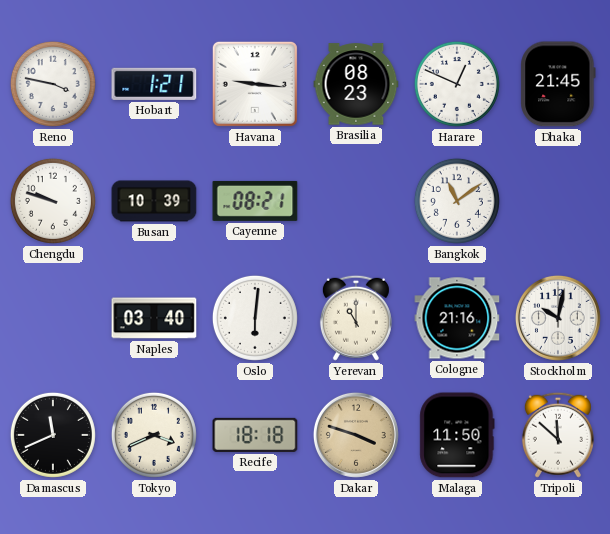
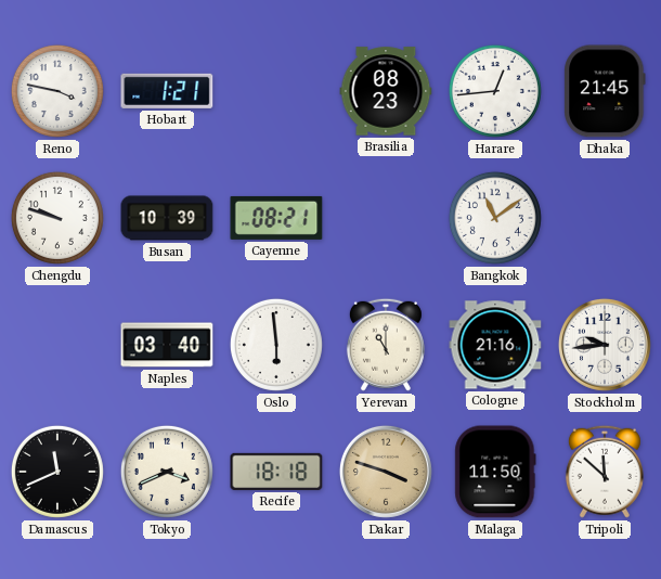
Havana: 9:16 -> none
Harare: 12:49 -> 12:44
Oslo: 6:01 -> 5:59
Stockholm: 10:02 -> 9:44
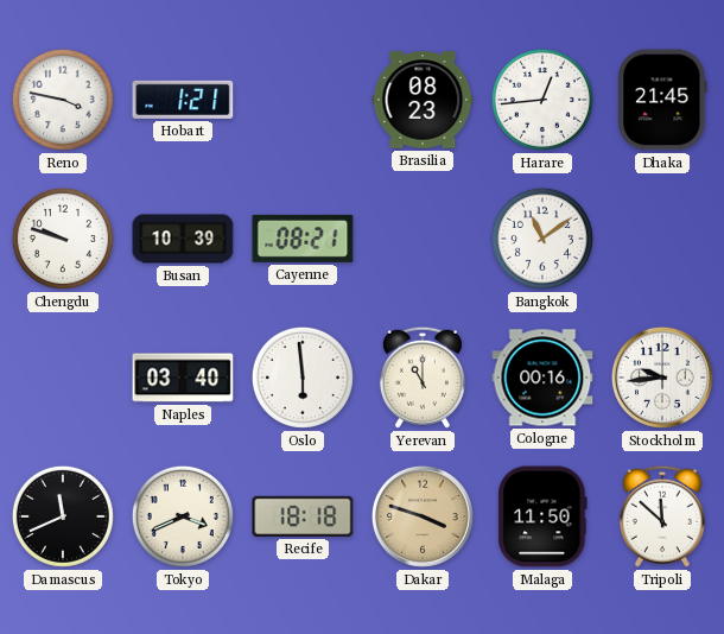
Cologne: 21:16 -> 00:16
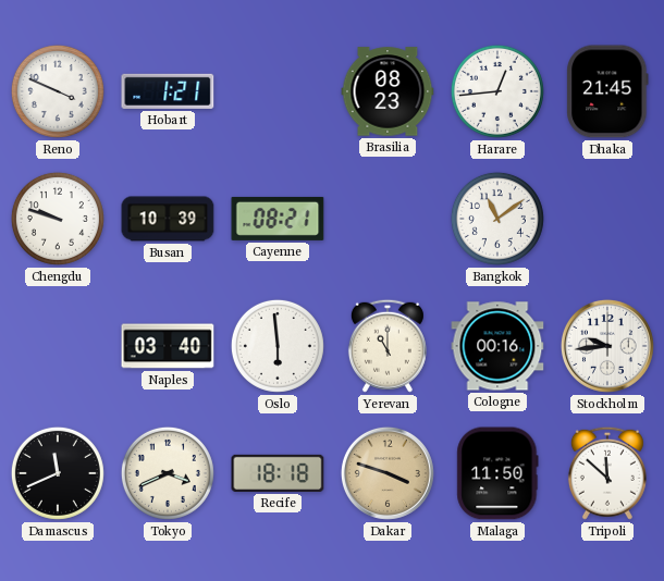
Reno: 3:47 -> 3:49
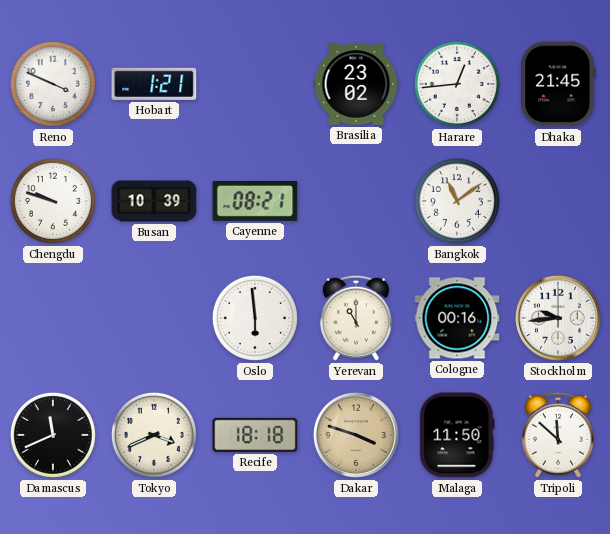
Brasilia: 08:23 -> 23:02
Naples: 03:40 -> none
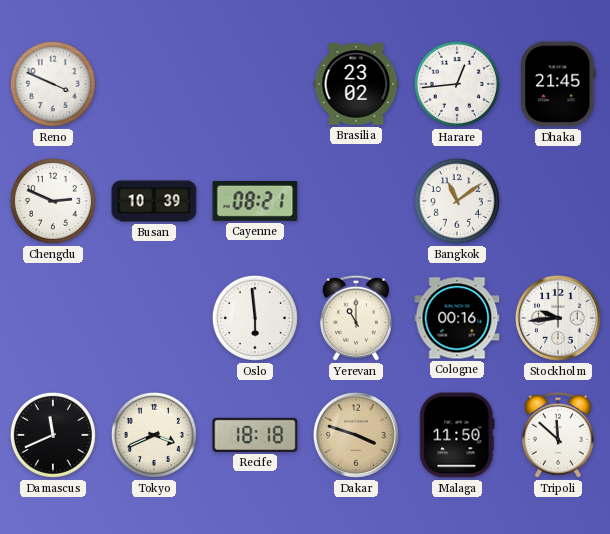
Hobart: 1:21 -> none
Chengdu: 9:48 -> 2:49
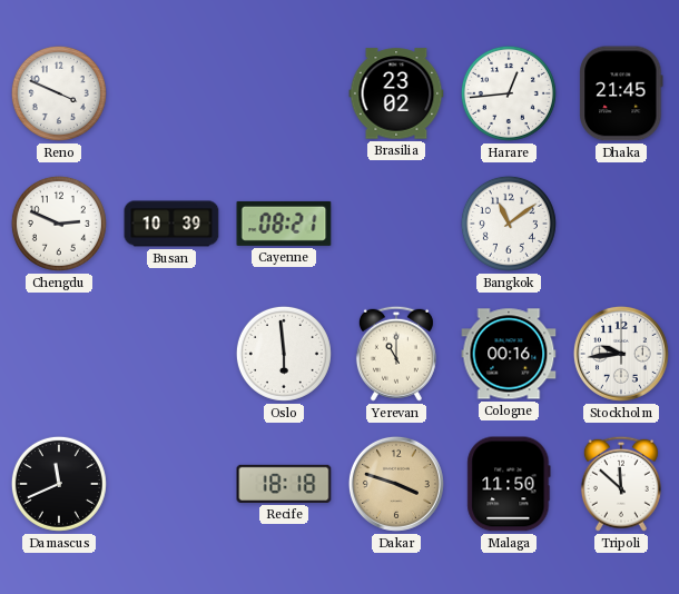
Tokyo: 3:41 -> none
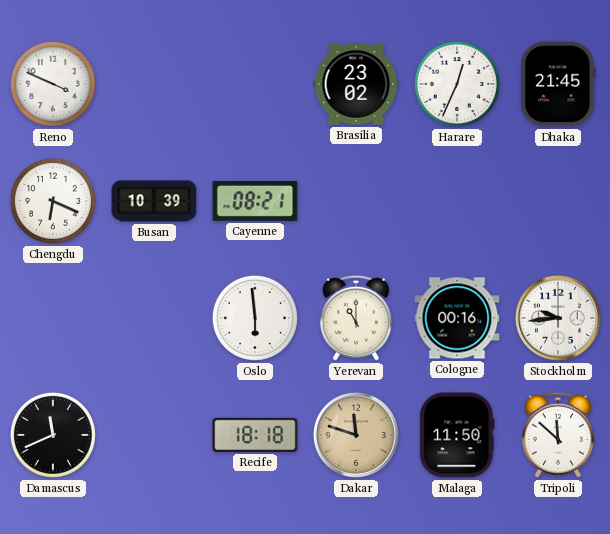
Harare: 12:44 -> 12:34
Chengdu: 2:49 -> 6:19
Bangkok: 11:09 -> none
Dakar: 3:48 -> 11:48
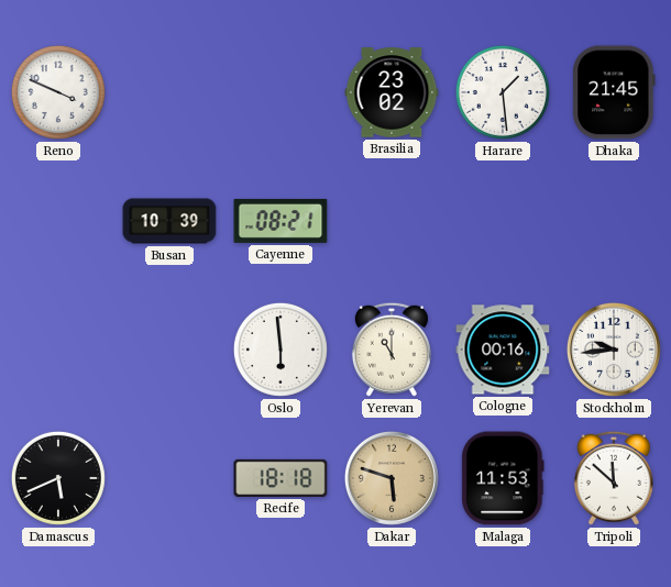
Harare: 12:34 -> 1:29
Chengdu: 6:19 -> none
Damascus: 11:41 -> 5:41
Dakar: 11:48 -> 5:48
Malaga: 11:50 -> 11:53
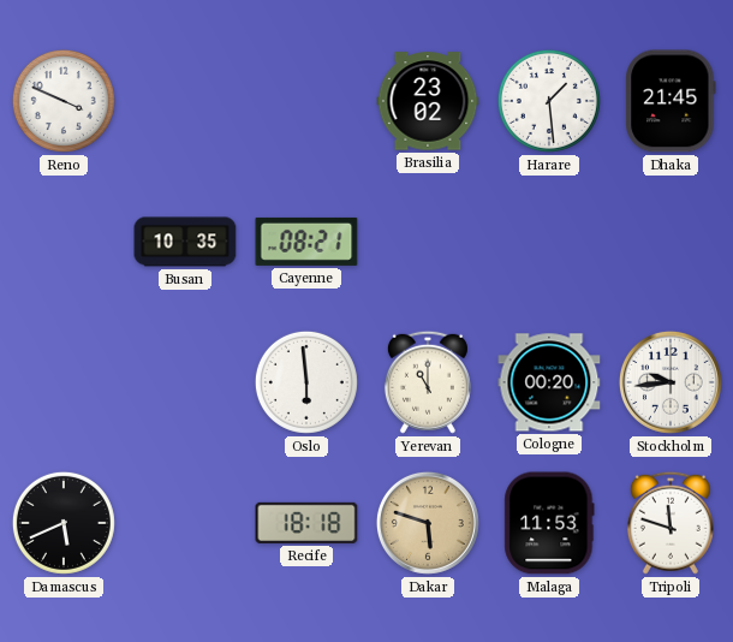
Busan: 10:39 -> 10:35
Cologne: 00:16 -> 00:20
Tripoli: 11:52 -> 11:48
